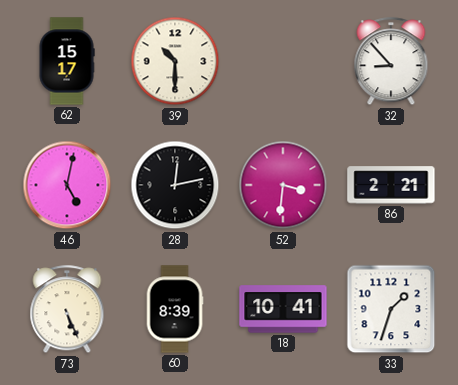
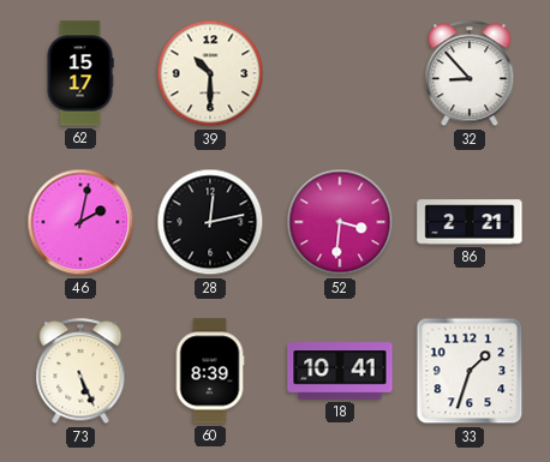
46: 5:02 -> 2:02
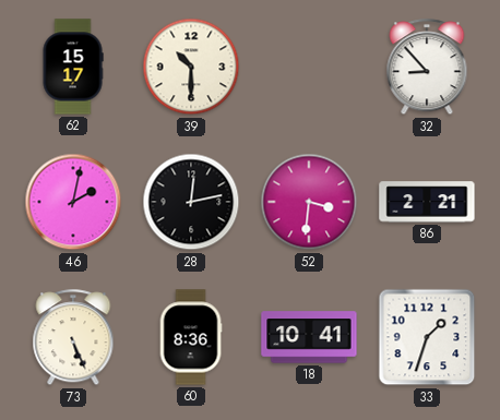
60: 8:39 -> 8:36
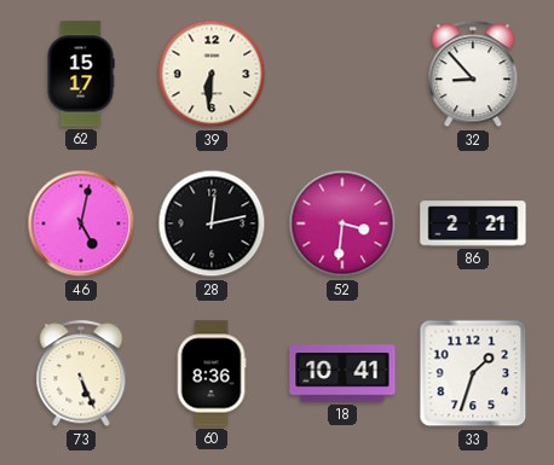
39: 10:30 -> 6:31
46: 2:02 -> 5:02
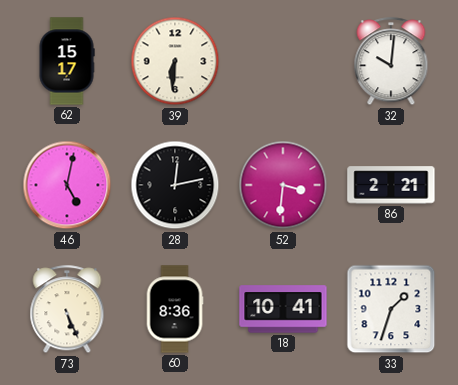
32: 8:53 -> 10:01
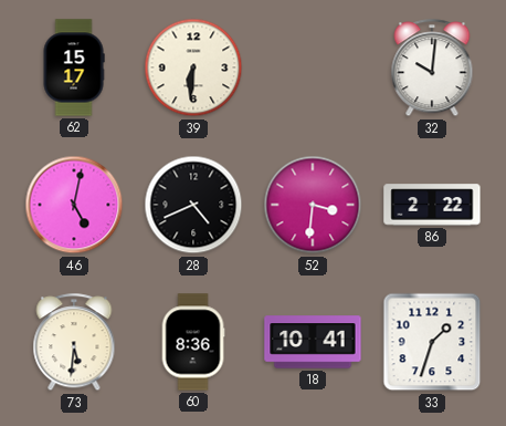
28: 12:13 -> 4:41
86: 2:21 -> 2:22
73: 5:26 -> 5:31
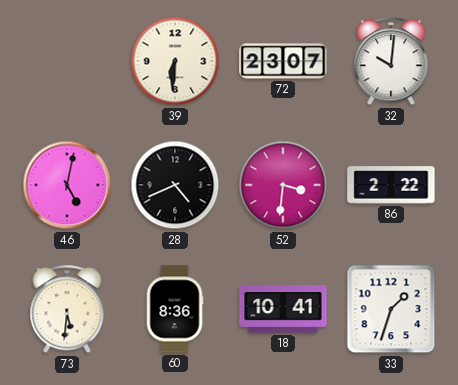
62: 15:17 -> none
72: none -> 23:07
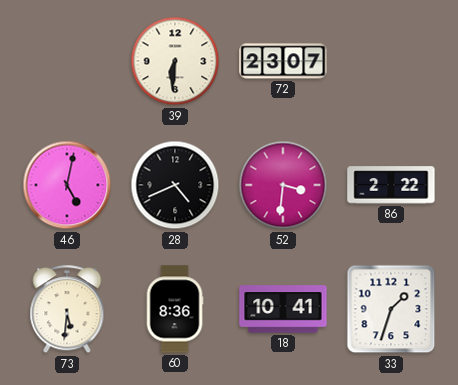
32: 10:01 -> none
